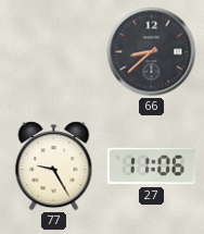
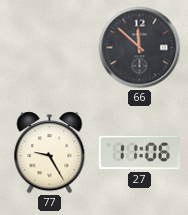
66: 8:38 -> 11:52
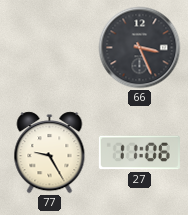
66: 11:52 -> 3:26
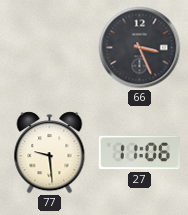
77: 9:25 -> 9:29
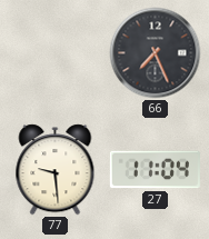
66: 3:26 -> 7:26
27: 11:06 -> 11:04
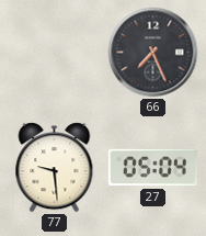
27: 11:04 -> 05:04
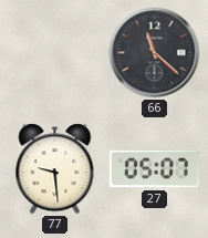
66: 7:26 -> 11:22
27: 05:04 -> 05:07
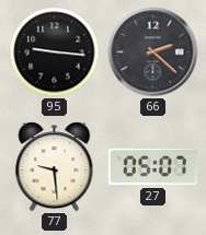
95: none -> 9:16
66: 11:22 -> 2:22
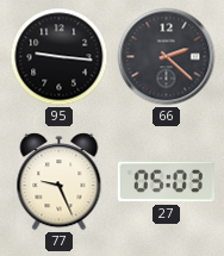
77: 9:29 -> 9:26
27: 05:07 -> 05:03
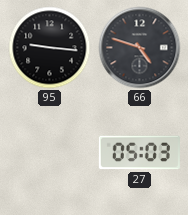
66: 2:22 -> 4:48
77: 9:26 -> none
